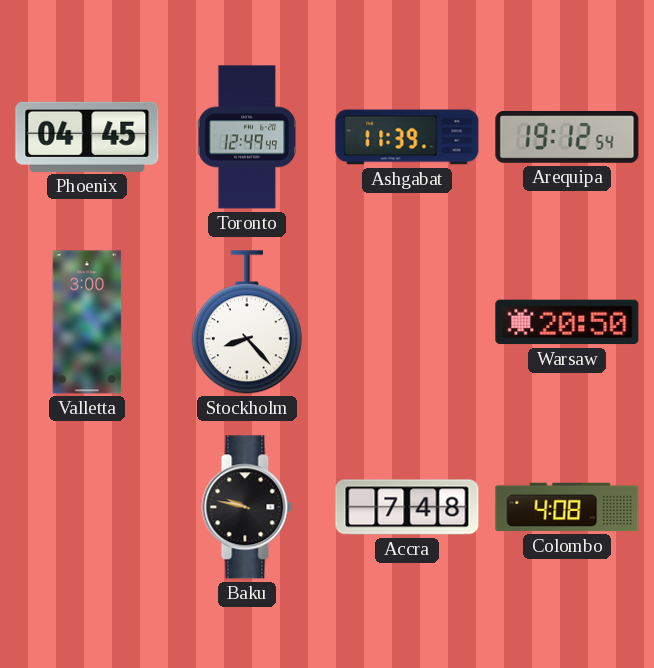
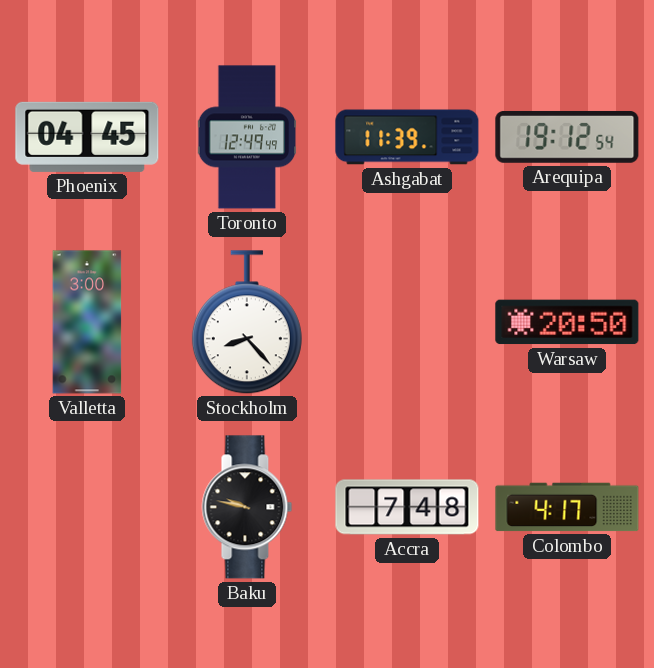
Colombo: 4:08 -> 4:17
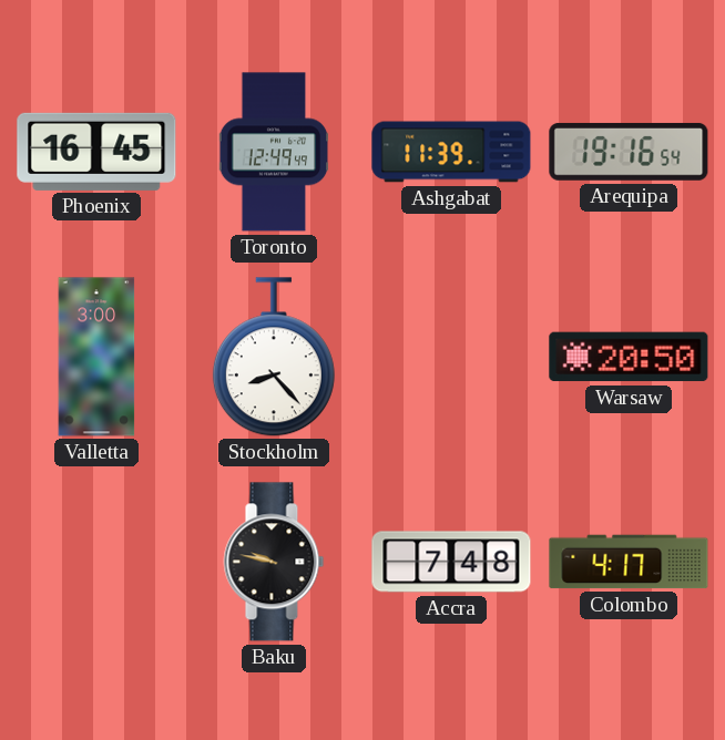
Phoenix: 04:45 -> 16:45
Arequipa: 19:12 -> 19:16
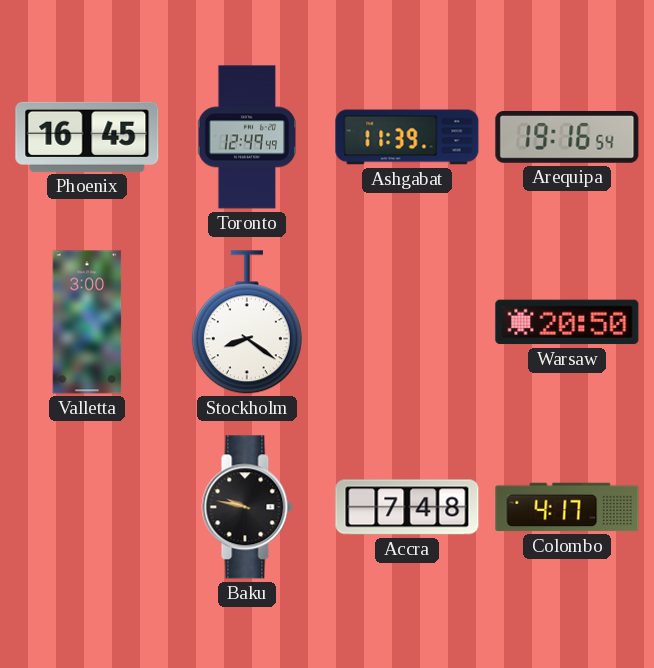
Stockholm: 8:23 -> 8:21
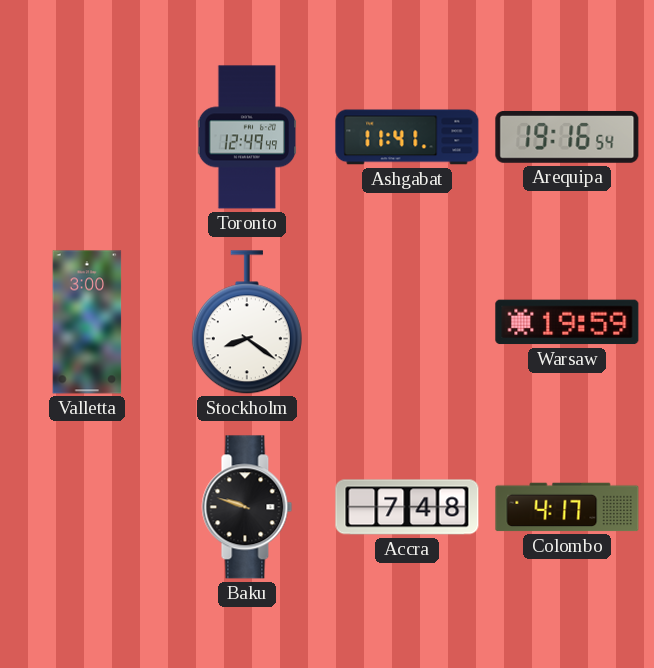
Phoenix: 16:45 -> none
Ashgabat: 11:39 -> 11:41
Warsaw: 20:50 -> 19:59
Baku: 9:47 -> 9:48
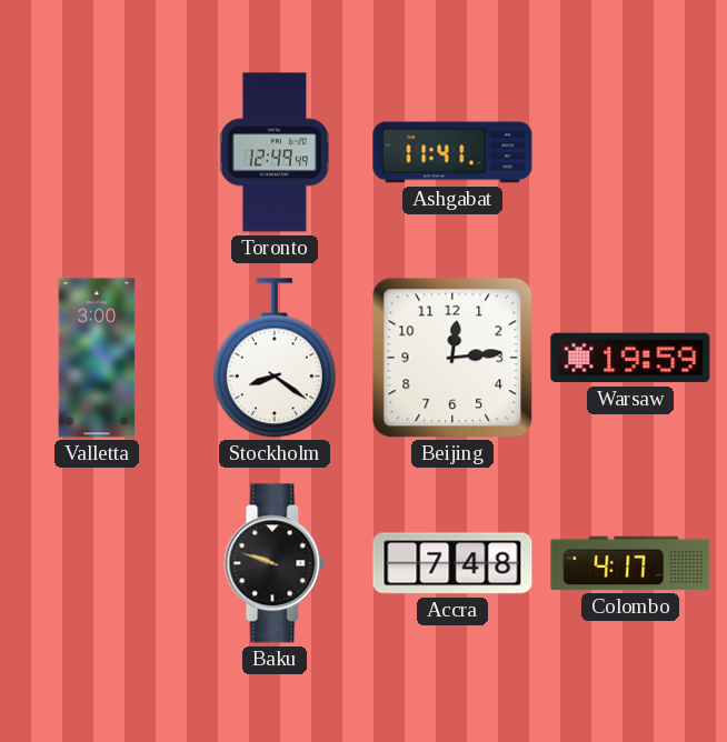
Arequipa: 19:16 -> none
Beijing: none -> 12:14
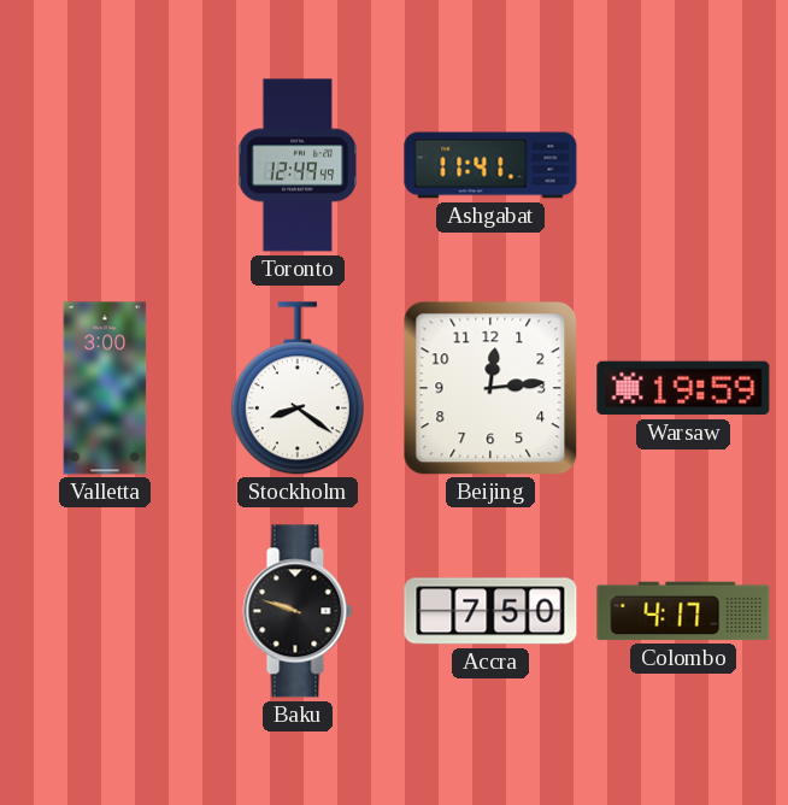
Accra: 7:48 -> 7:50
